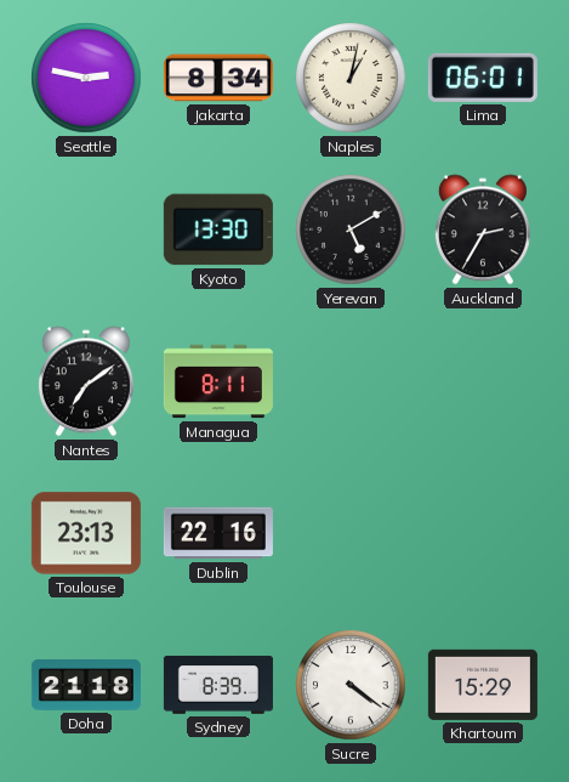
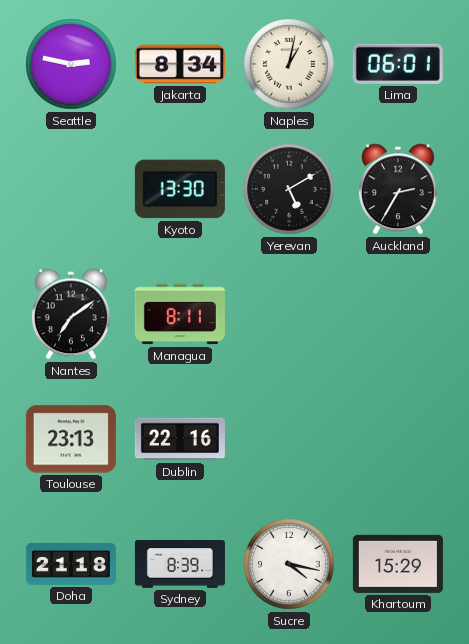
Sucre: 4:21 -> 4:17
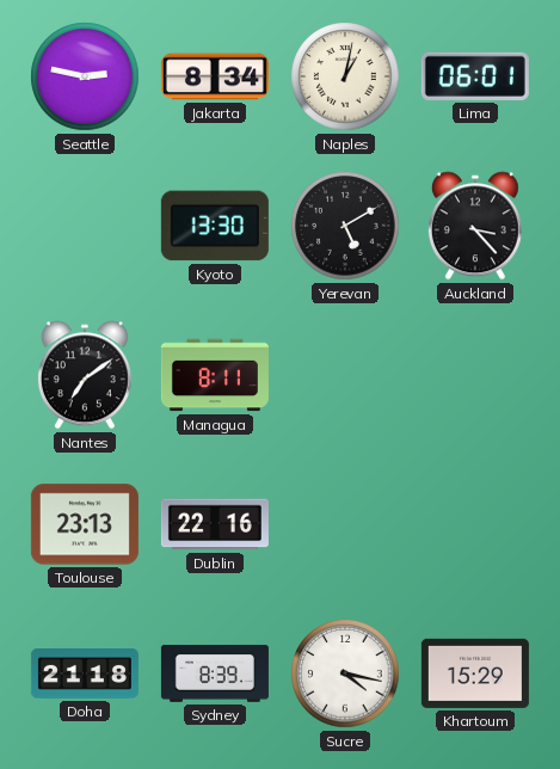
Auckland: 2:35 -> 3:23
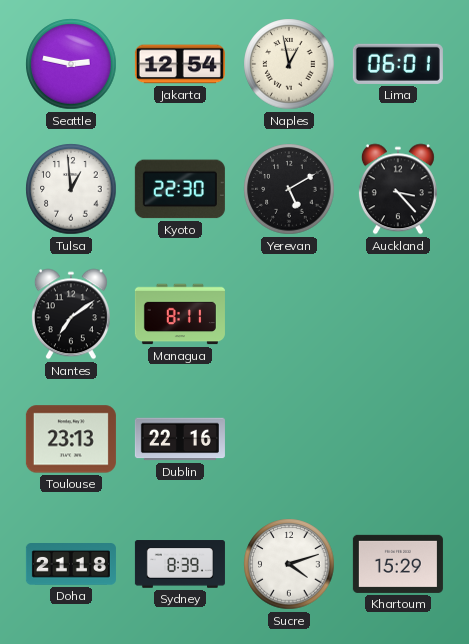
Jakarta: 8:34 -> 12:54
Naples: 1:02 -> 12:58
Tulsa: none -> 12:59
Kyoto: 13:30 -> 22:30
Sucre: 4:17 -> 4:12
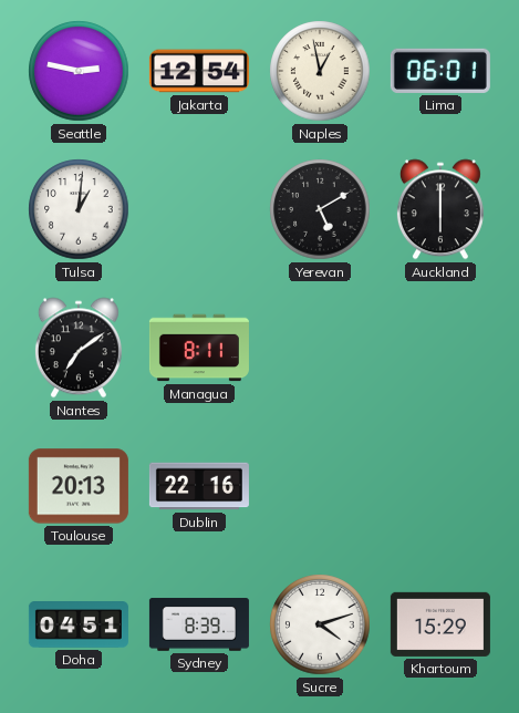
Tulsa: 12:59 -> 1:01
Kyoto: 22:30 -> none
Auckland: 3:23 -> 6:00
Toulouse: 23:13 -> 20:13
Doha: 21:18 -> 04:51
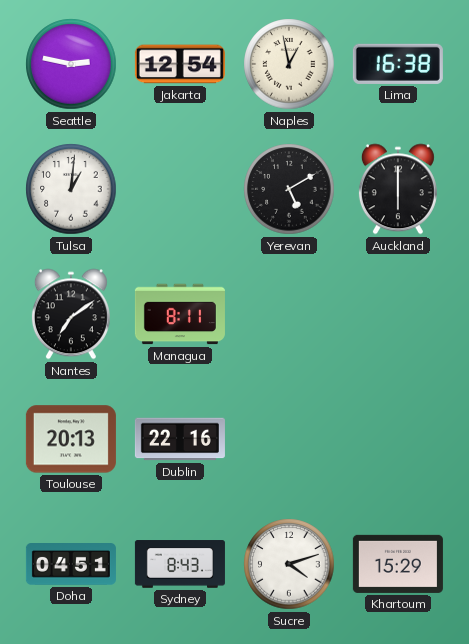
Lima: 06:01 -> 16:38
Sydney: 8:39 -> 8:43
